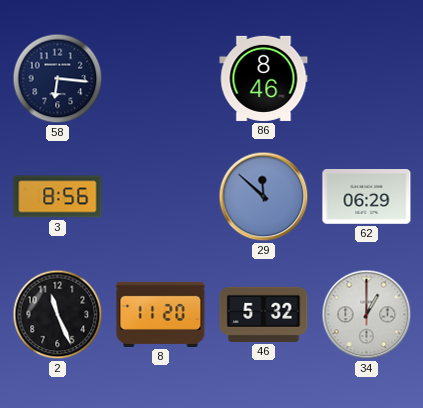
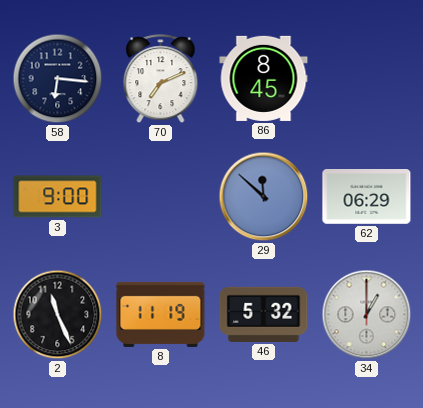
70: none -> 7:11
86: 8:46 -> 8:45
3: 8:56 -> 9:00
8: 11:20 -> 11:19
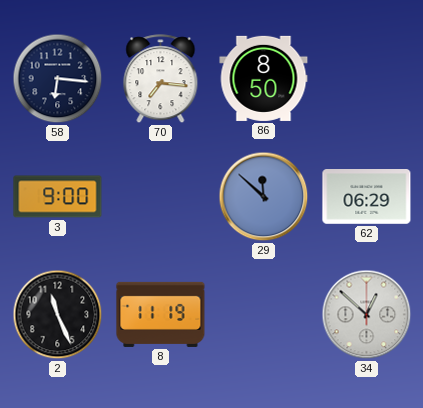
70: 7:11 -> 7:16
86: 8:45 -> 8:50
46: 5:32 -> none
34: 1:00 -> 12:52
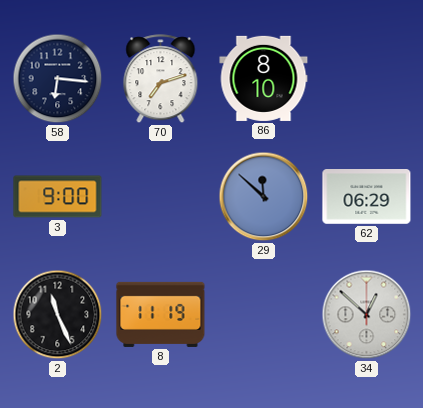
70: 7:16 -> 7:12
86: 8:50 -> 8:10
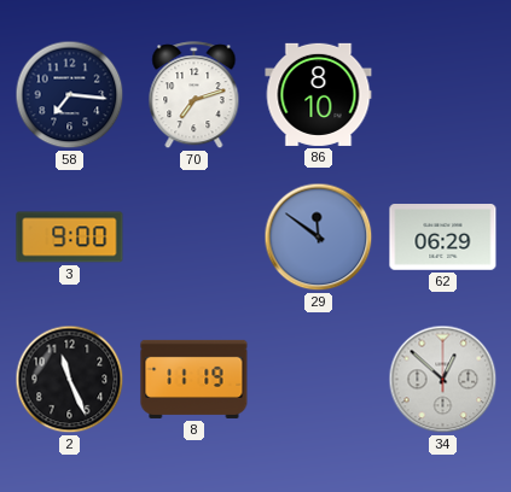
58: 6:16 -> 7:16
29: 11:52 -> 11:51
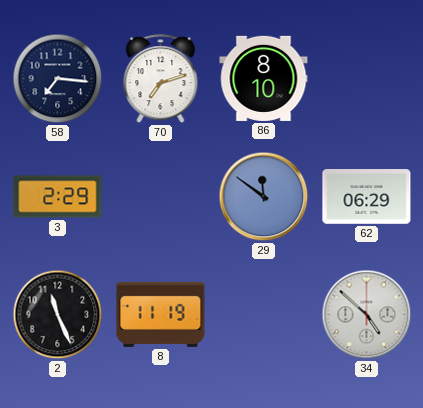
3: 9:00 -> 2:29
34: 12:52 -> 4:52
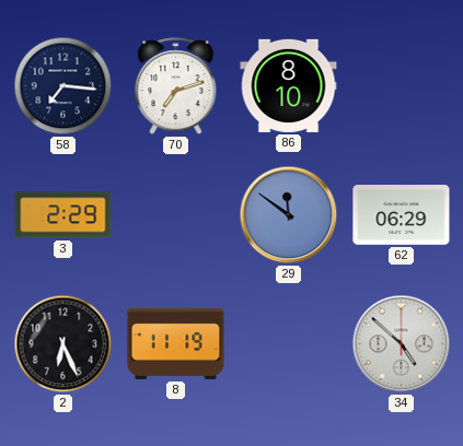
2: 11:26 -> 6:26
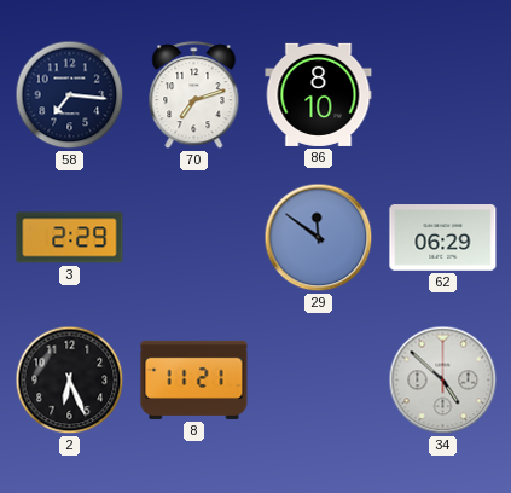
8: 11:19 -> 11:21
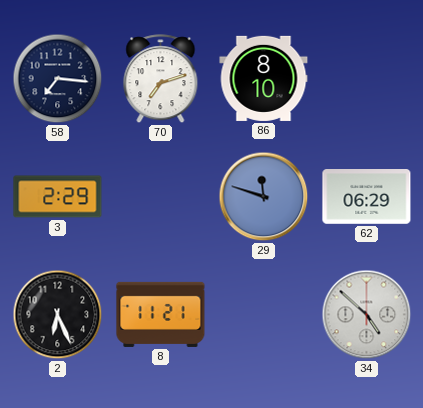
29: 11:51 -> 11:48
